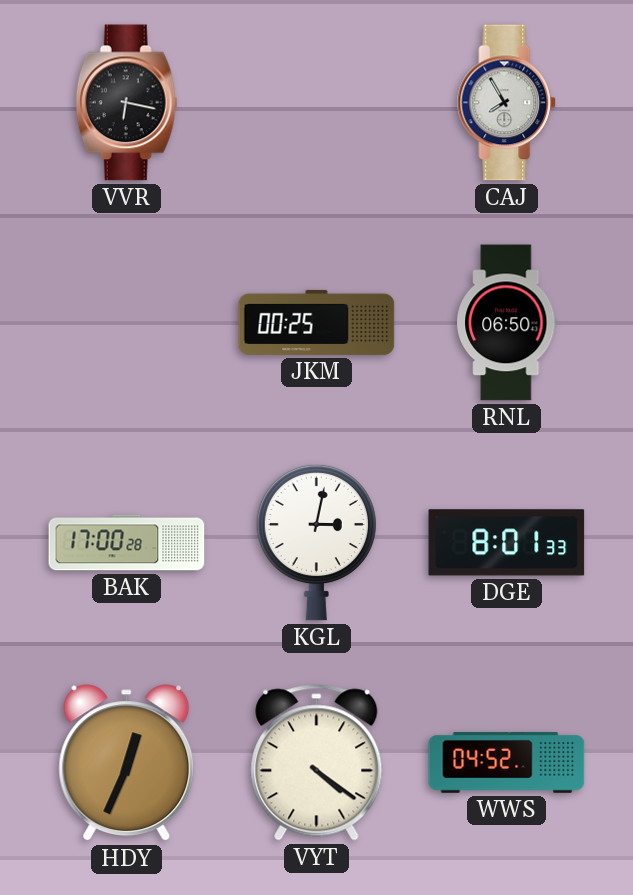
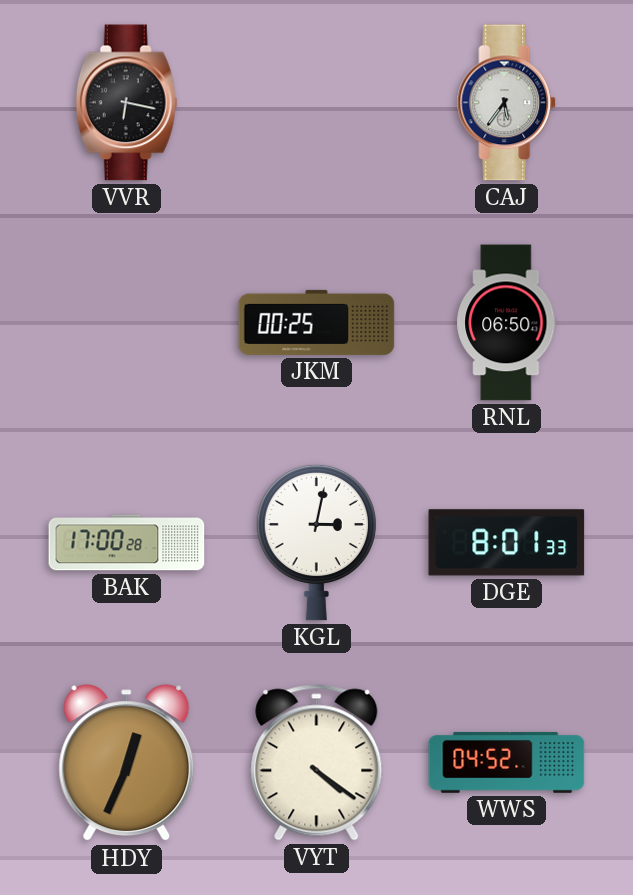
CAJ: 7:55 -> 5:36
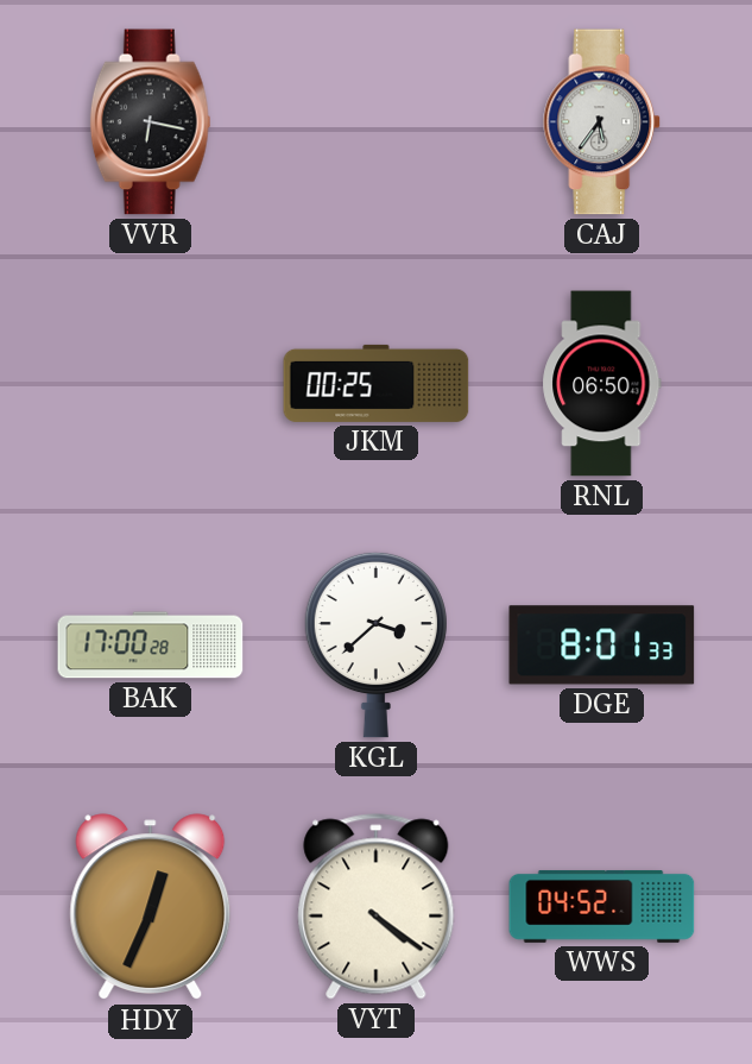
KGL: 3:02 -> 3:38
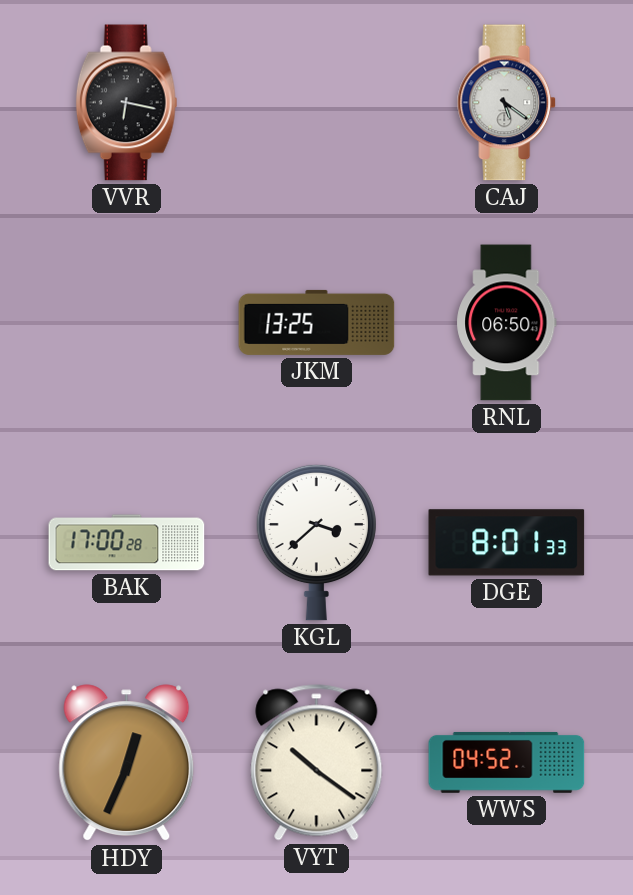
CAJ: 5:36 -> 5:21
JKM: 00:25 -> 13:25
VYT: 4:21 -> 10:21
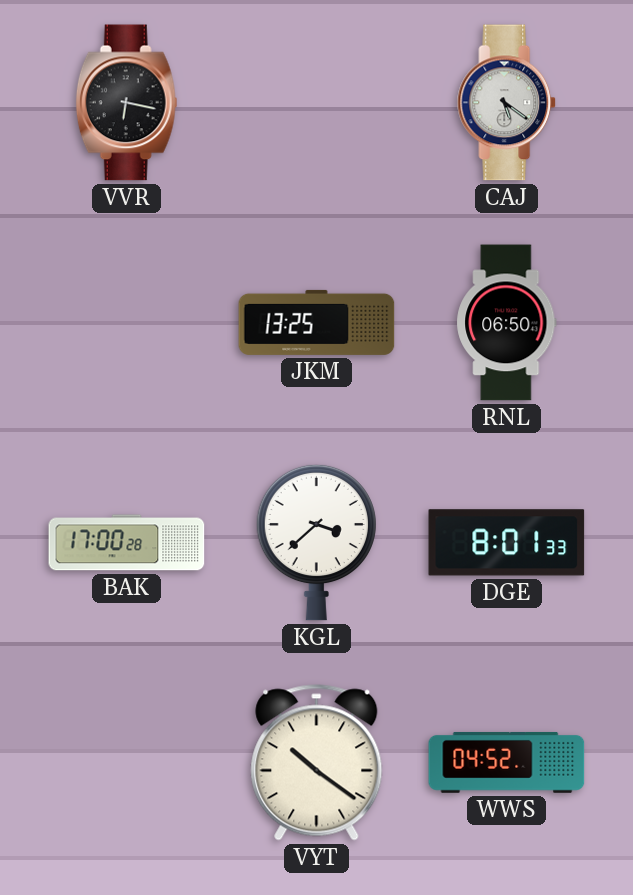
HDY: 12:34 -> none
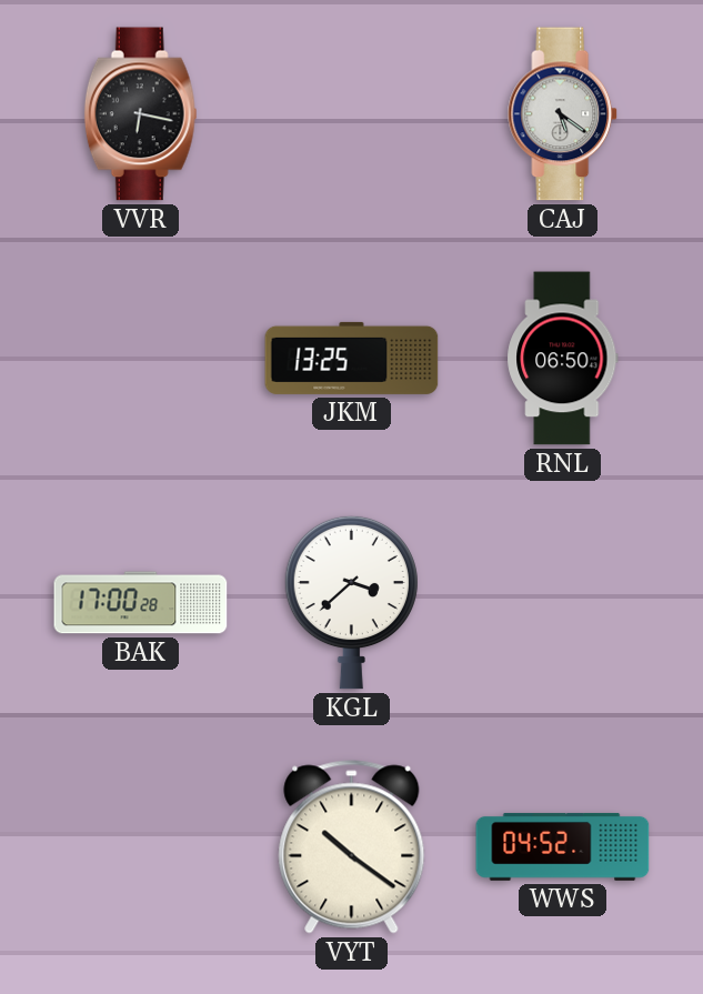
DGE: 8:01 -> none
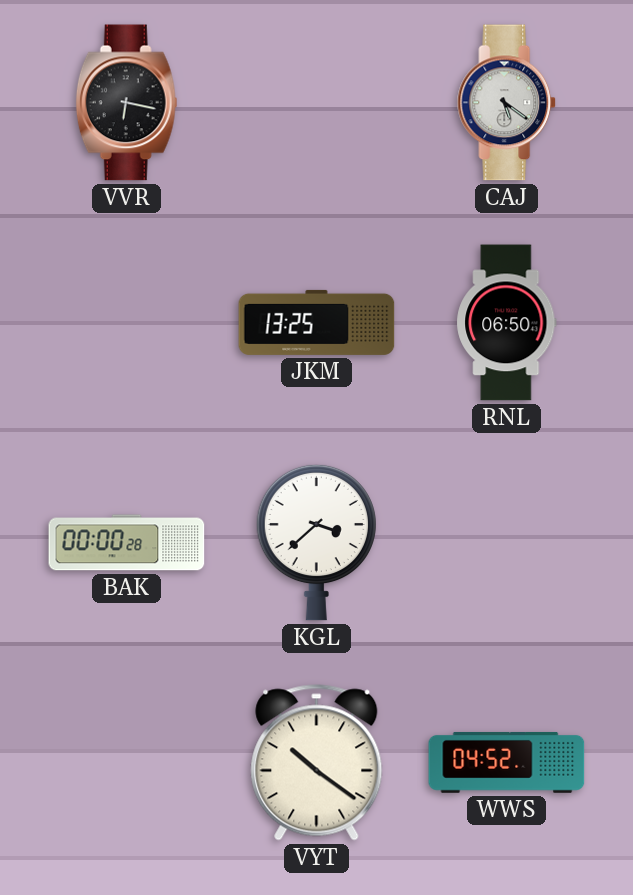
BAK: 17:00 -> 00:00
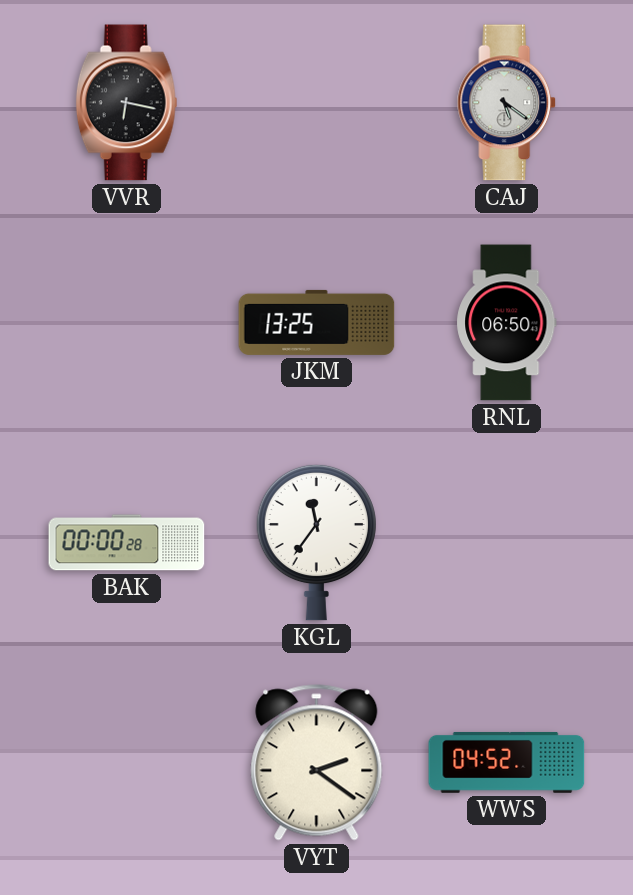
KGL: 3:38 -> 11:36
VYT: 10:21 -> 2:21
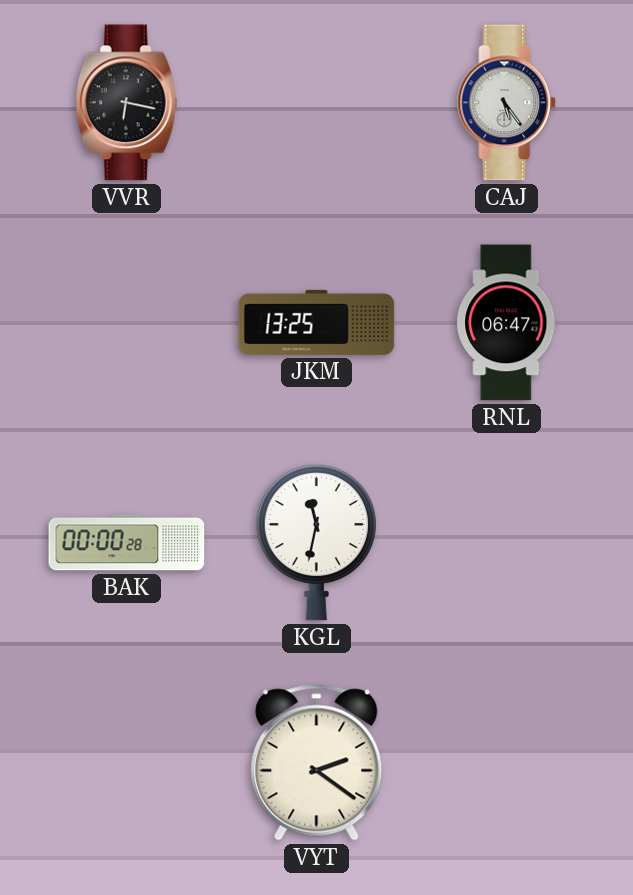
CAJ: 5:21 -> 5:24
RNL: 06:50 -> 06:47
KGL: 11:36 -> 11:32
WWS: 04:52 -> none
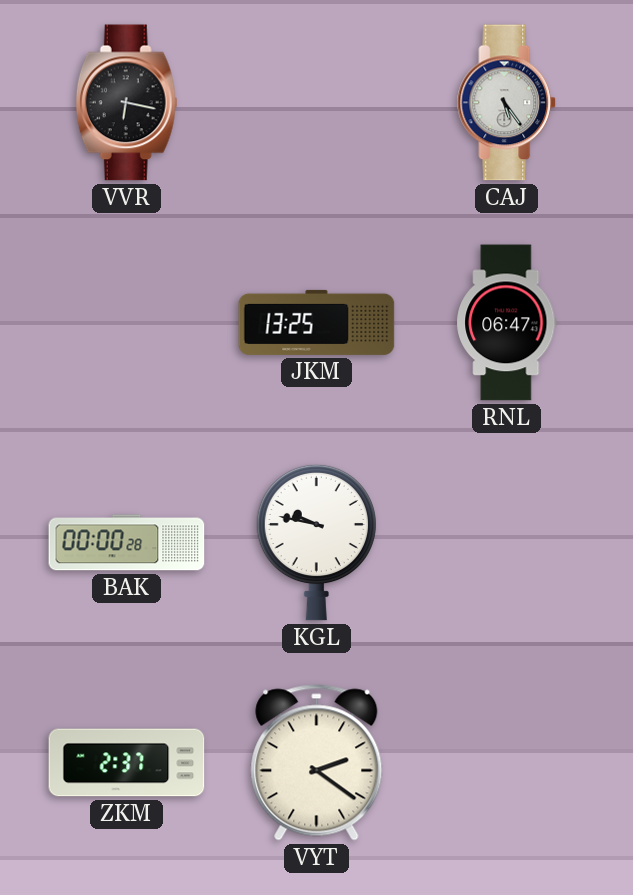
KGL: 11:32 -> 9:47
ZKM: none -> 2:37
